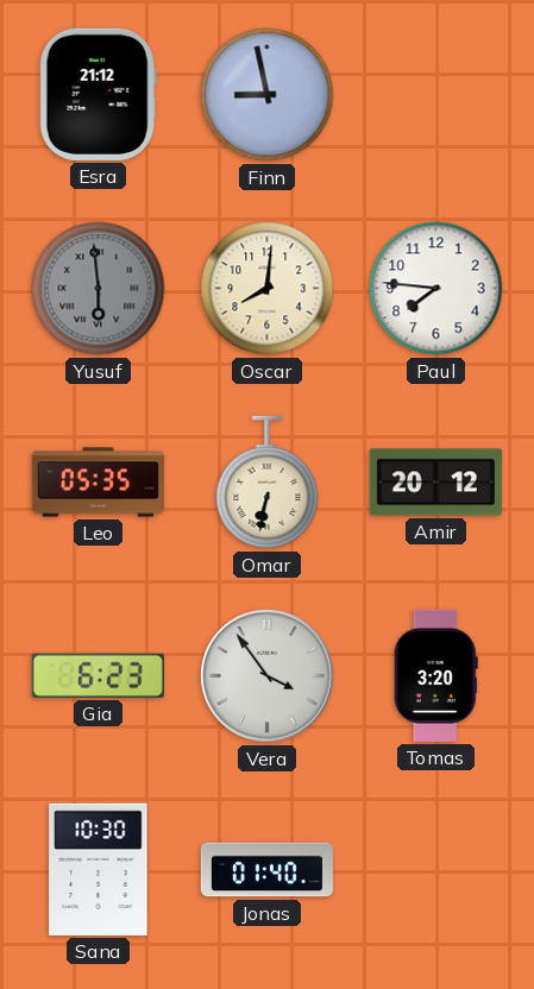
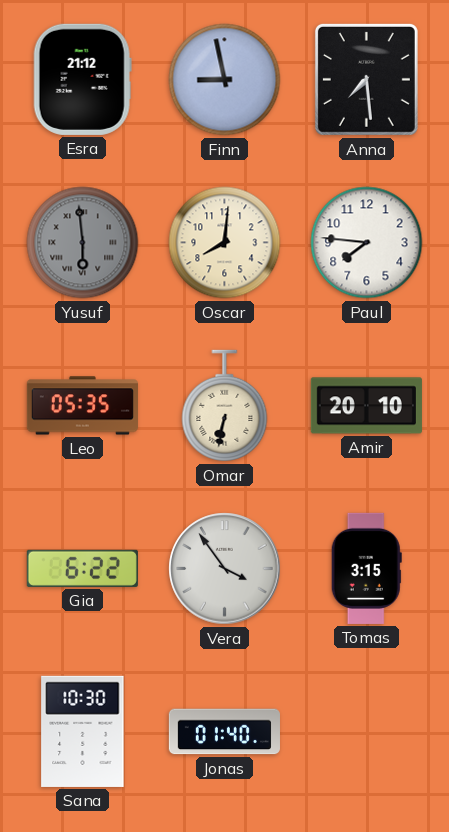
Anna: none -> 7:29
Amir: 20:12 -> 20:10
Gia: 6:23 -> 6:22
Tomas: 3:20 -> 3:15
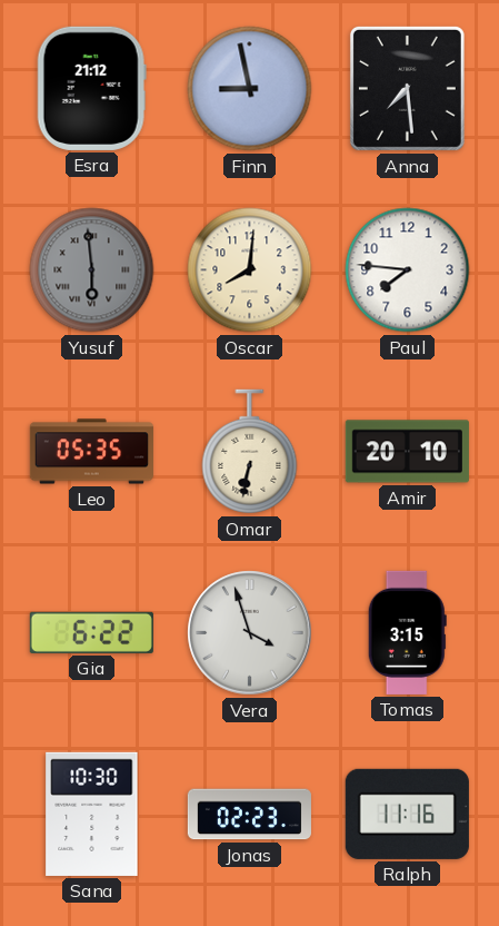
Vera: 3:54 -> 3:57
Jonas: 01:40 -> 02:23
Ralph: none -> 11:16
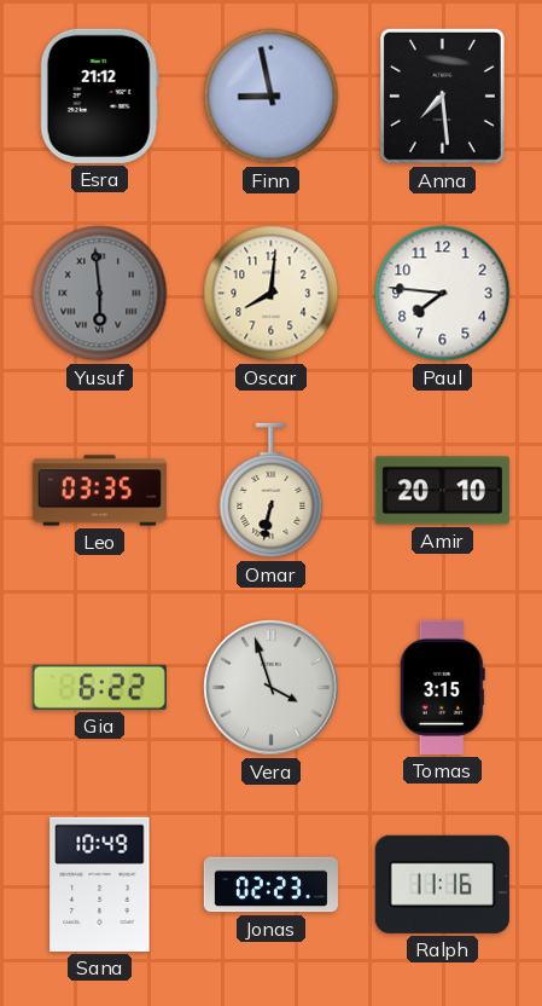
Leo: 05:35 -> 03:35
Sana: 10:30 -> 10:49
